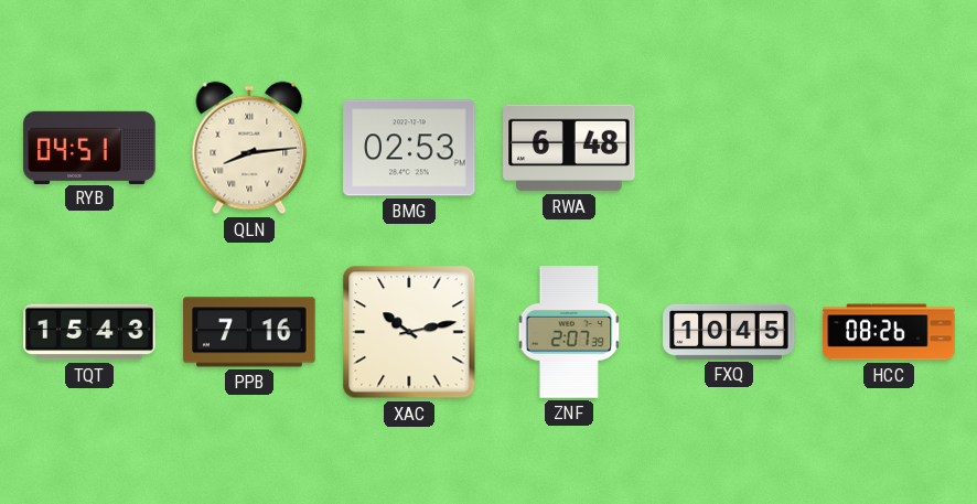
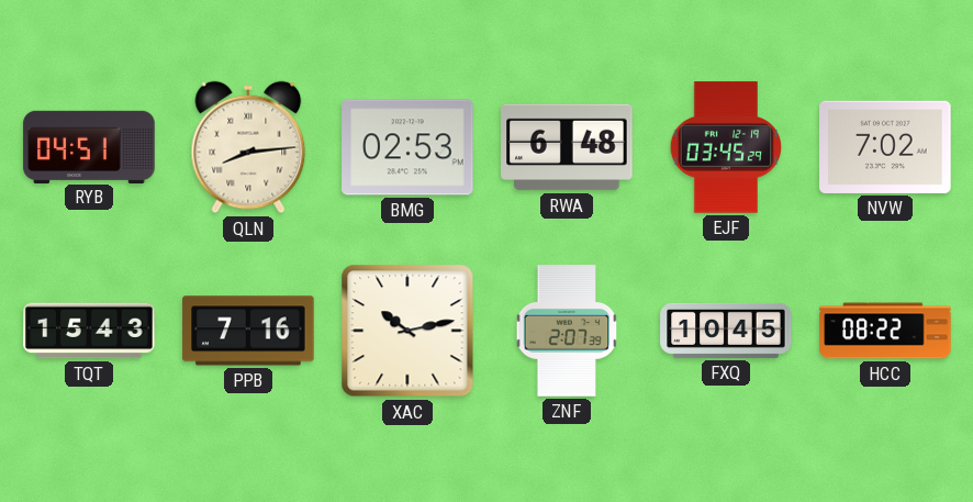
EJF: none -> 03:45
NVW: none -> 7:02
HCC: 08:26 -> 08:22
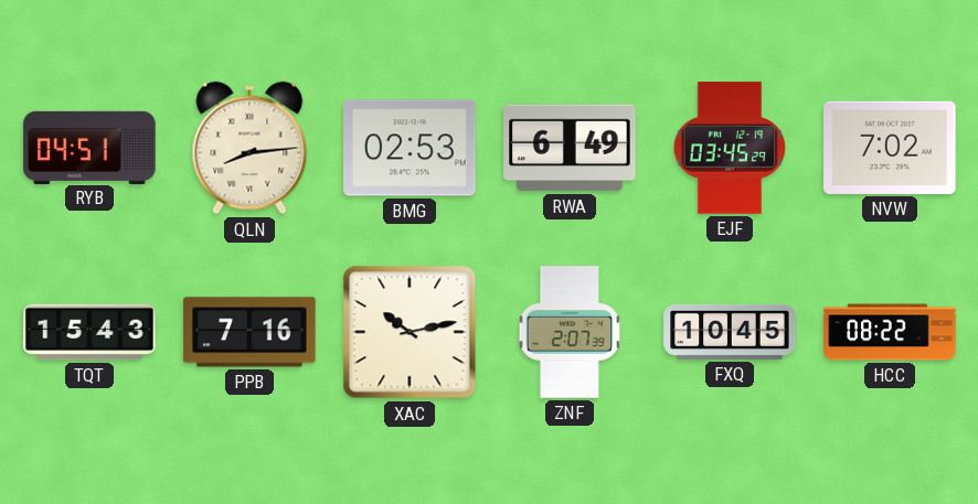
RWA: 6:48 -> 6:49
